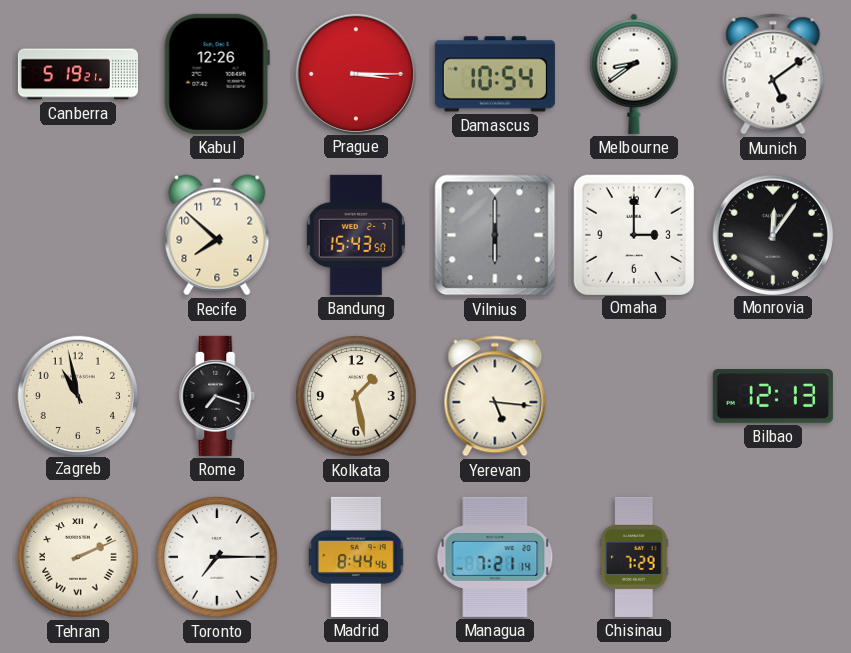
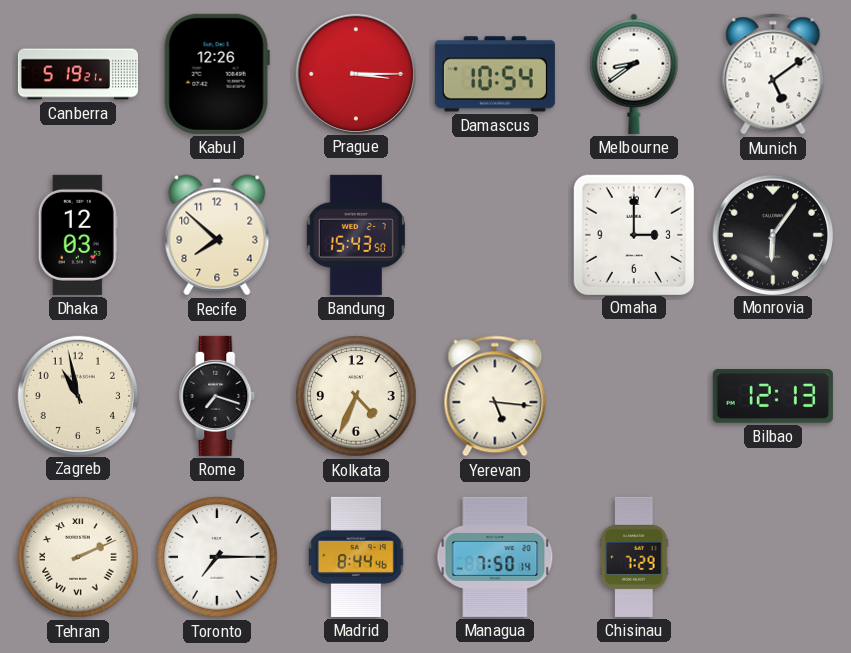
Dhaka: none -> 12:03
Vilnius: 6:00 -> none
Monrovia: 12:06 -> 6:06
Kolkata: 1:28 -> 4:34
Managua: 7:21 -> 7:50
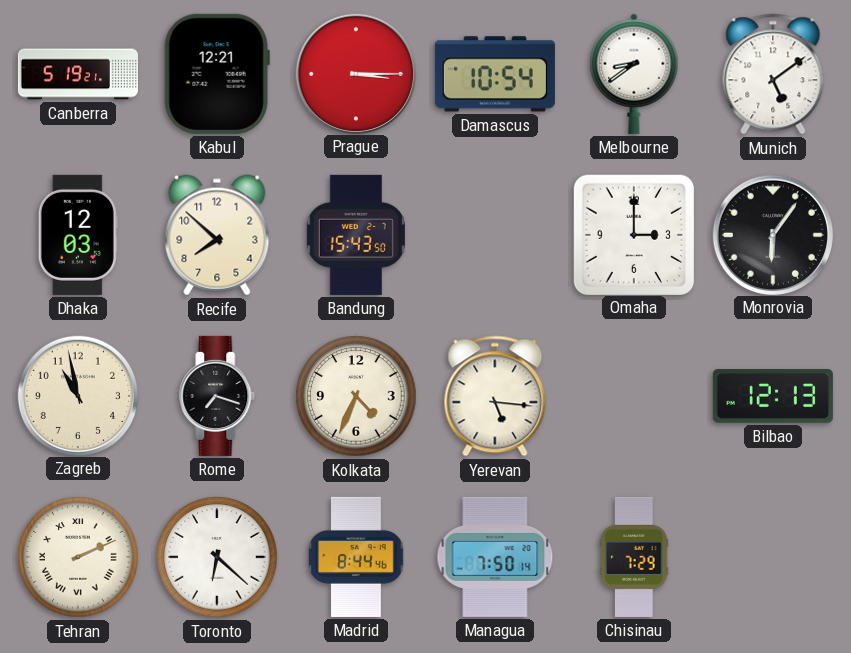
Kabul: 12:26 -> 12:21
Toronto: 7:15 -> 6:22
